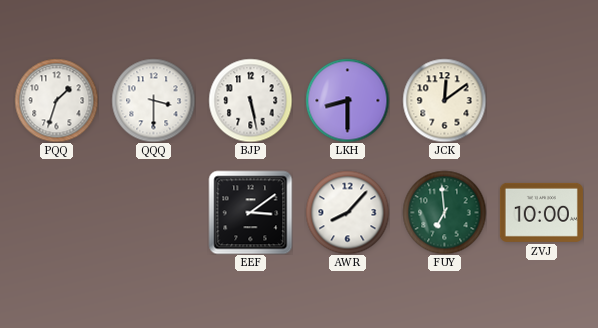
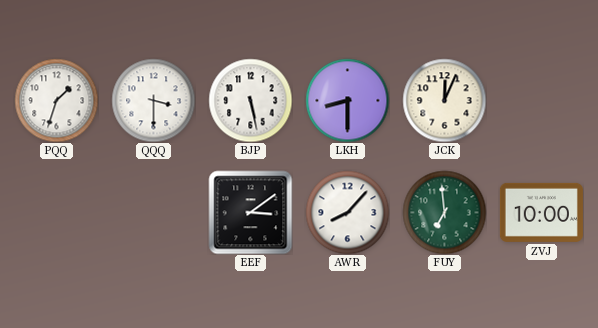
JCK: 12:09 -> 12:04
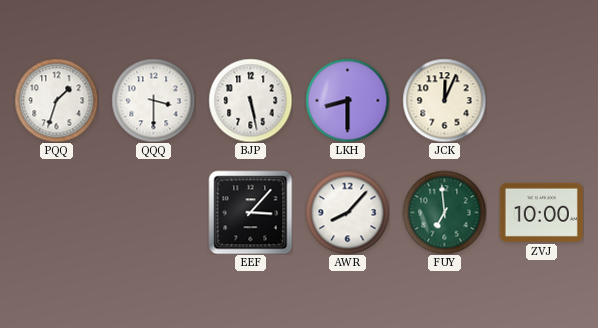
EEF: 3:09 -> 3:07
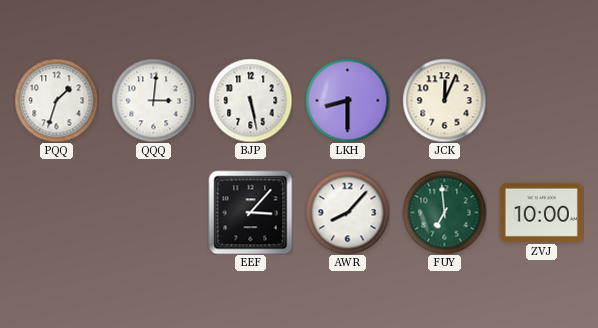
QQQ: 3:30 -> 3:01
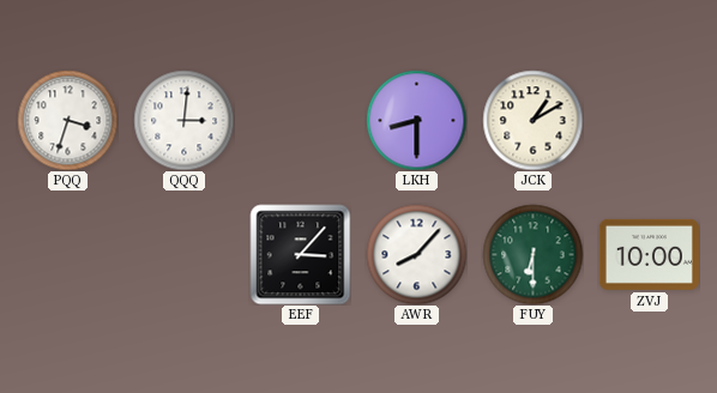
PQQ: 1:33 -> 3:33
BJP: 5:28 -> none
JCK: 12:04 -> 1:10
FUY: 6:59 -> 6:30
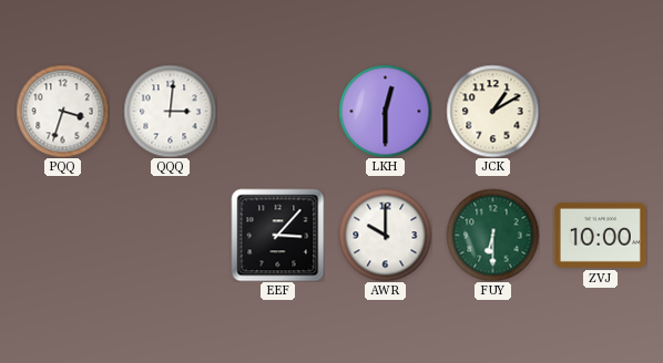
LKH: 8:30 -> 12:30
AWR: 8:07 -> 10:00
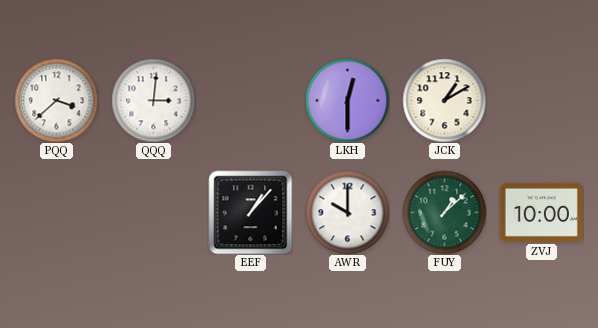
PQQ: 3:33 -> 3:38
EEF: 3:07 -> 1:07
FUY: 6:30 -> 1:08
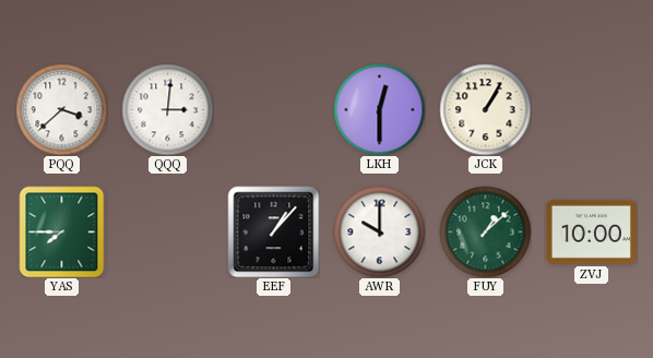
JCK: 1:10 -> 1:05
YAS: none -> 7:45
